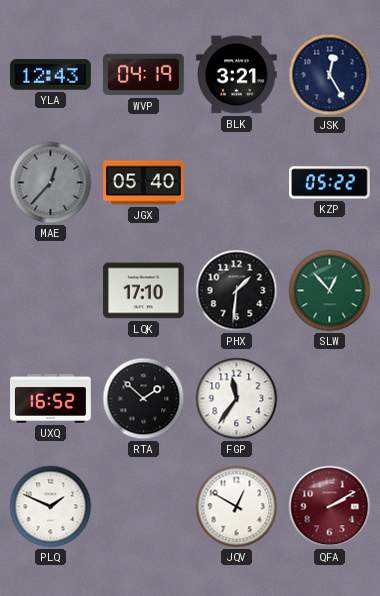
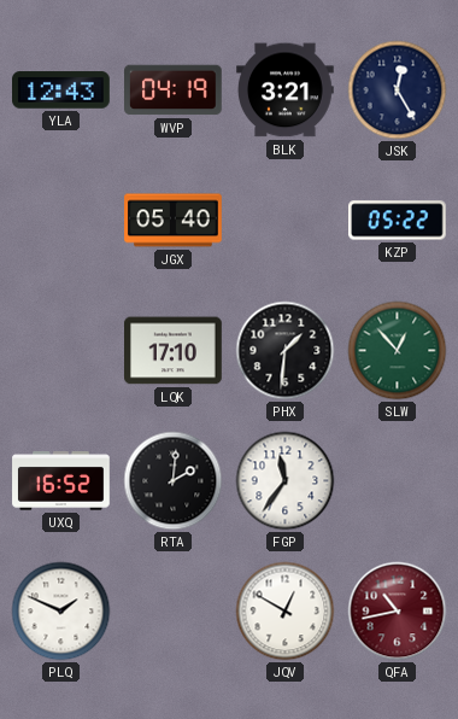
MAE: 12:37 -> none
RTA: 1:52 -> 2:01
QFA: 2:10 -> 10:43
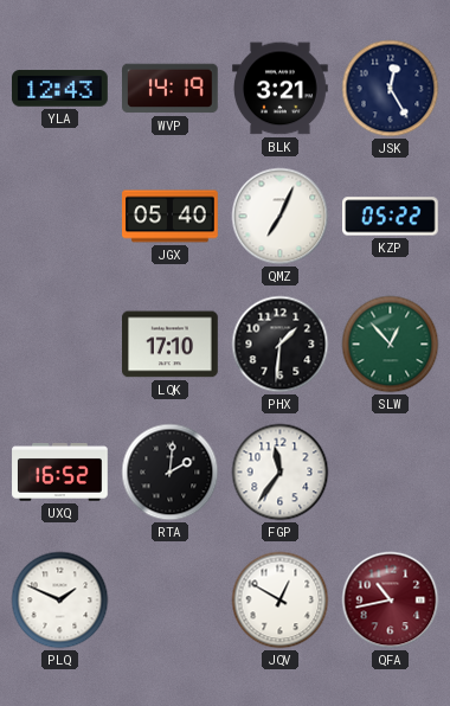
WVP: 04:19 -> 14:19
QMZ: none -> 7:04
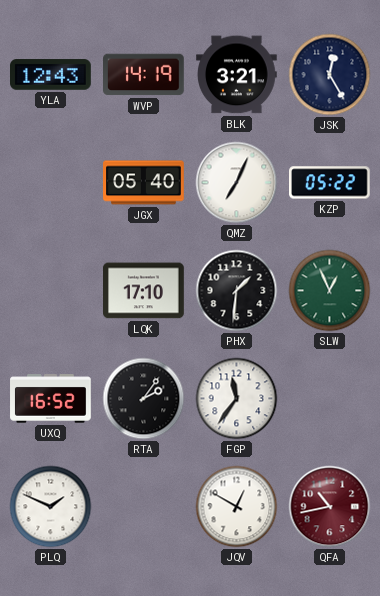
SLW: 12:53 -> 12:56
RTA: 2:01 -> 2:06
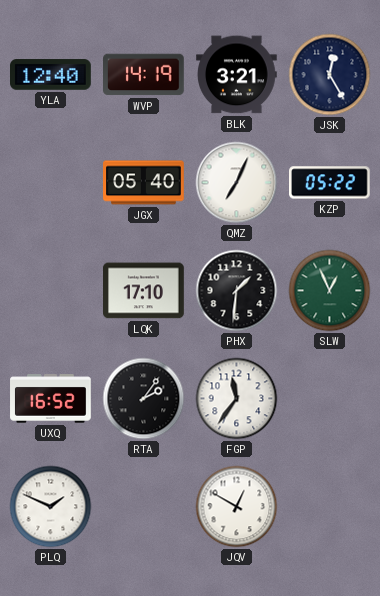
YLA: 12:43 -> 12:40
QFA: 10:43 -> none
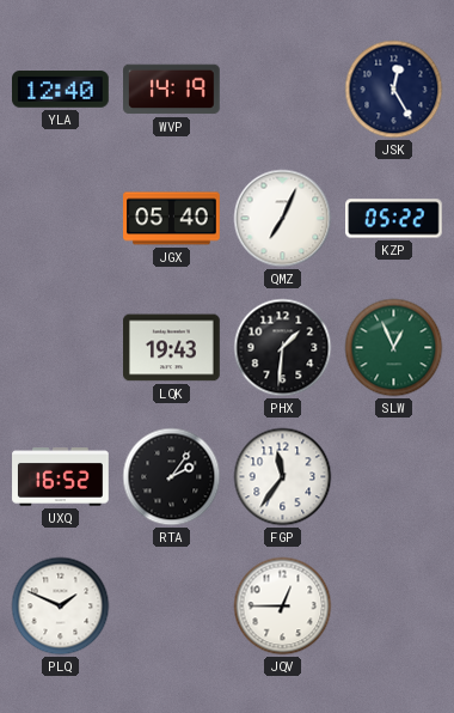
BLK: 3:21 -> none
LQK: 17:10 -> 19:43
JQV: 12:50 -> 12:45
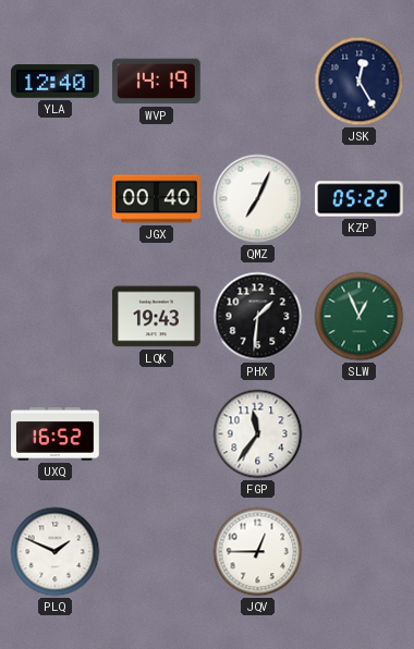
JGX: 05:40 -> 00:40
RTA: 2:06 -> none
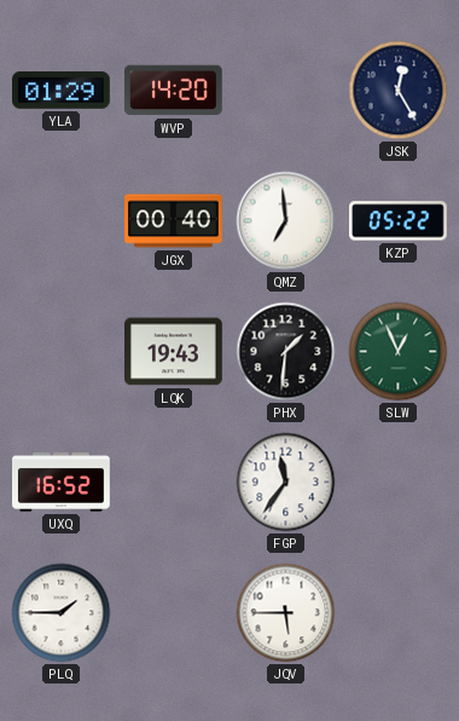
YLA: 12:40 -> 01:29
WVP: 14:19 -> 14:20
QMZ: 7:04 -> 6:59
PLQ: 1:49 -> 1:45
JQV: 12:45 -> 5:45
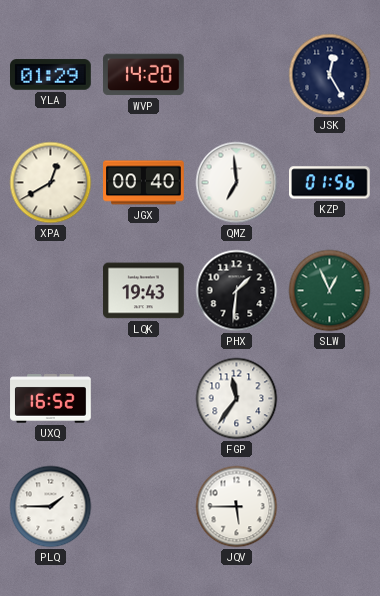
XPA: none -> 12:40
KZP: 05:22 -> 01:56
